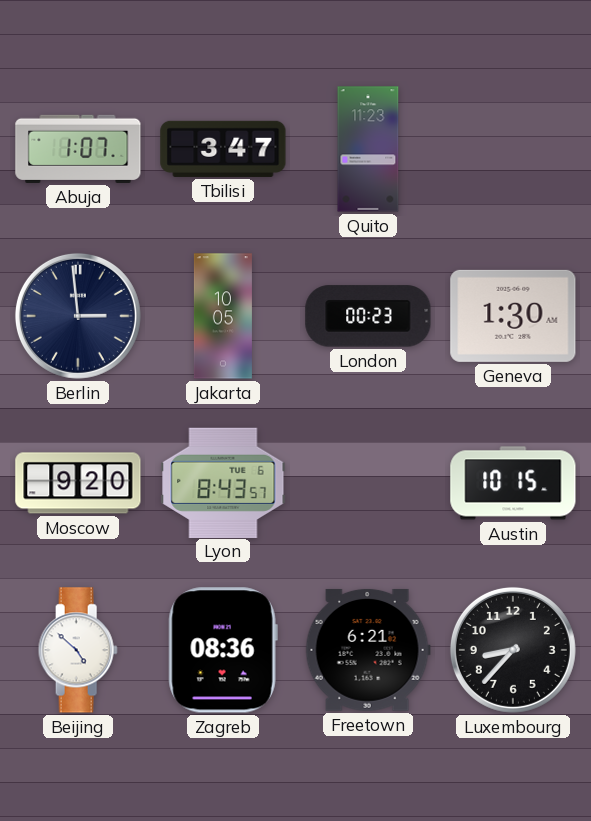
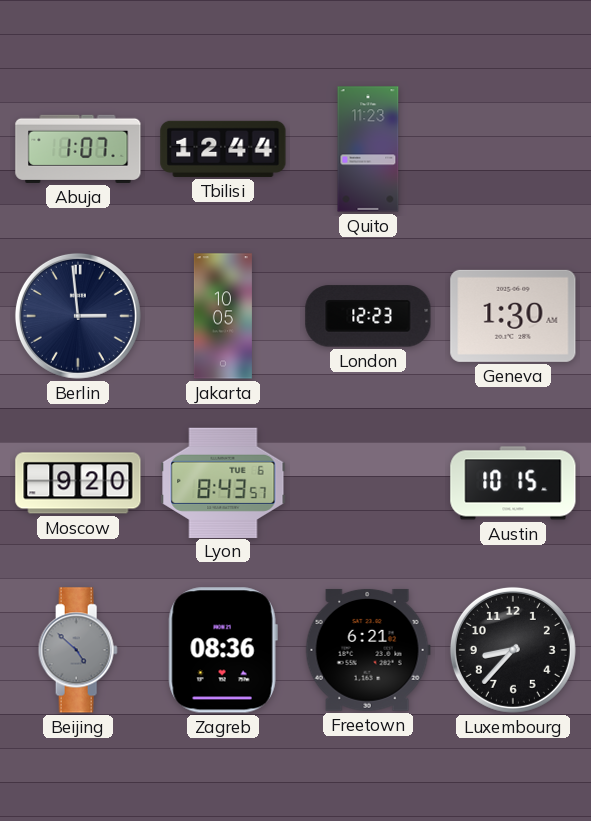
Tbilisi: 3:47 -> 12:44
London: 00:23 -> 12:23
Beijing dial: white -> grey
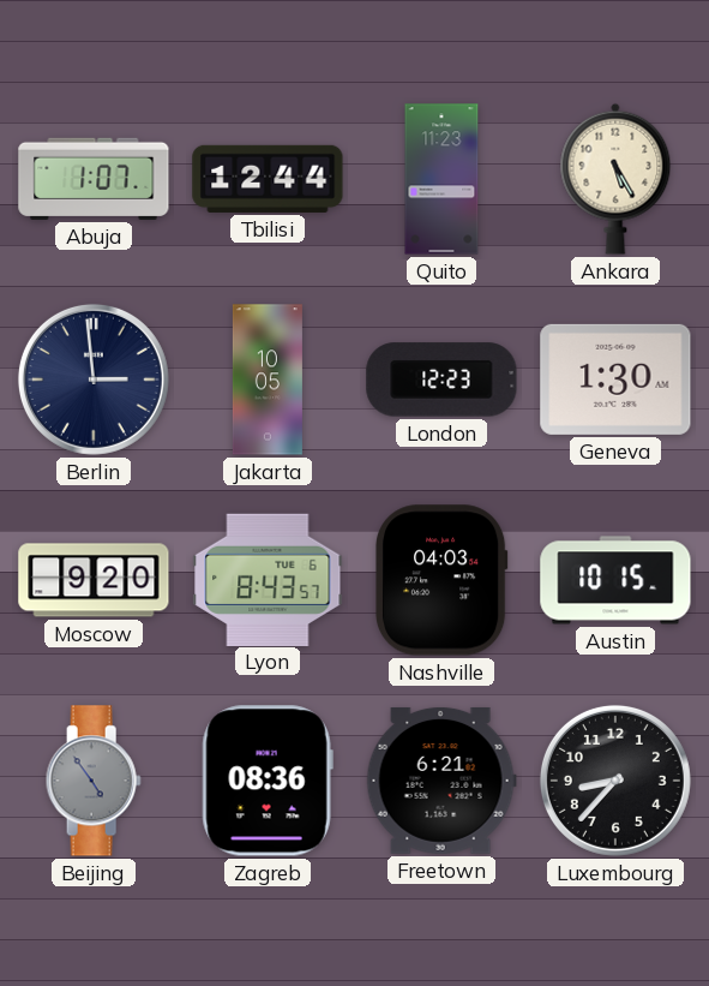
Ankara: none -> 5:25
Nashville: none -> 04:03
Beijing: 4:52 -> 4:54
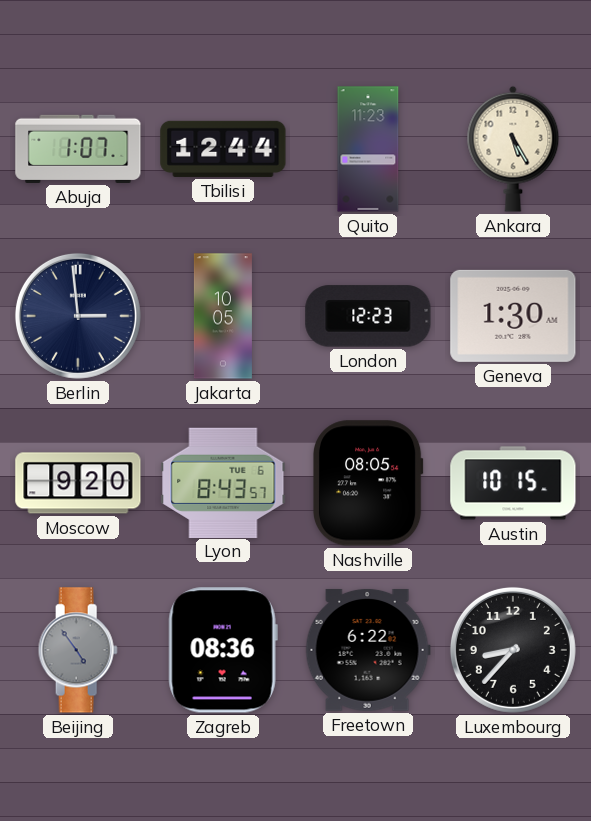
Nashville: 04:03 -> 08:05
Freetown: 6:21 -> 6:22
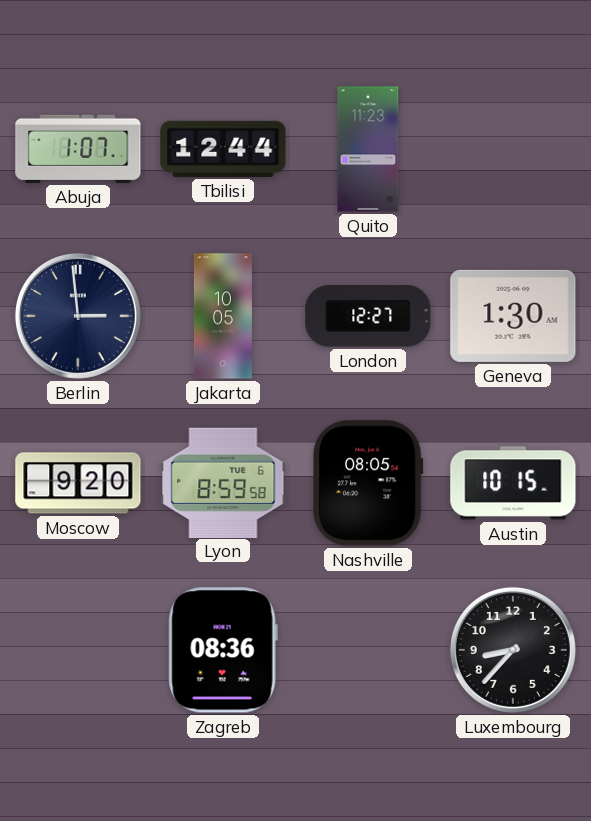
Ankara: 5:25 -> none
London: 12:23 -> 12:27
Lyon: 8:43 -> 8:59
Beijing: 4:54 -> none
Freetown: 6:22 -> none
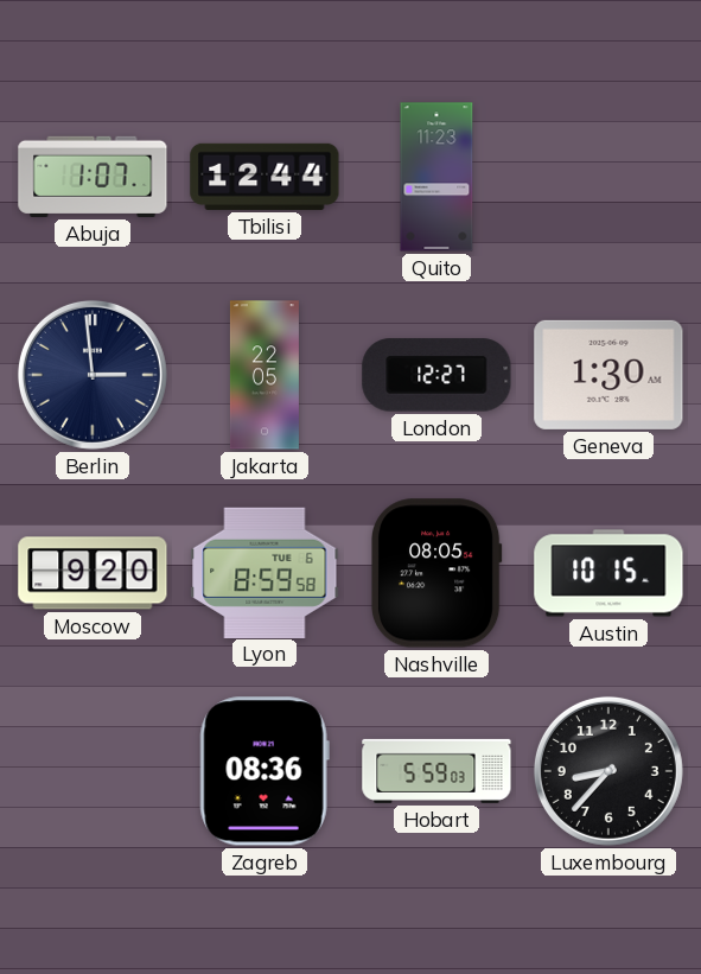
Jakarta: 10:05 -> 22:05
Hobart: none -> 5:59
